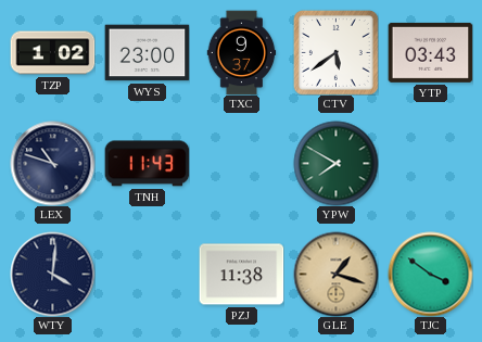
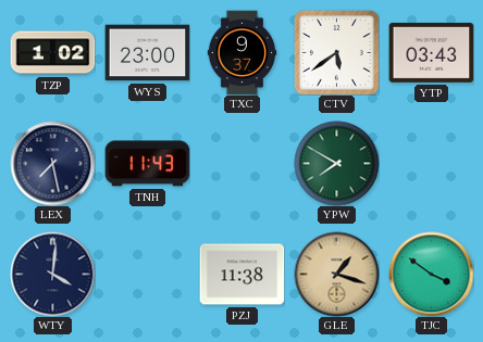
LEX: 10:48 -> 7:28
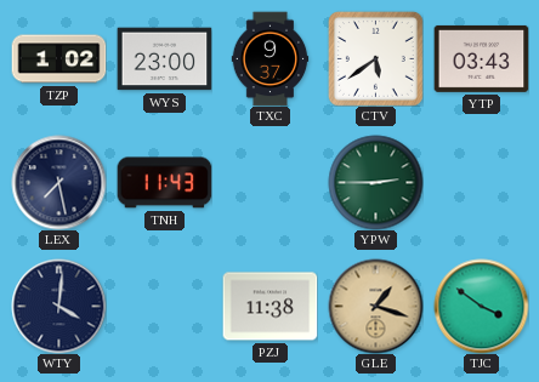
YPW: 7:50 -> 2:45
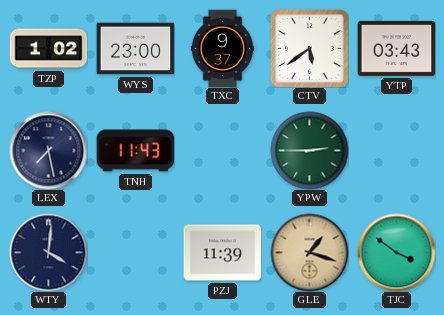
PZJ: 11:38 -> 11:39
